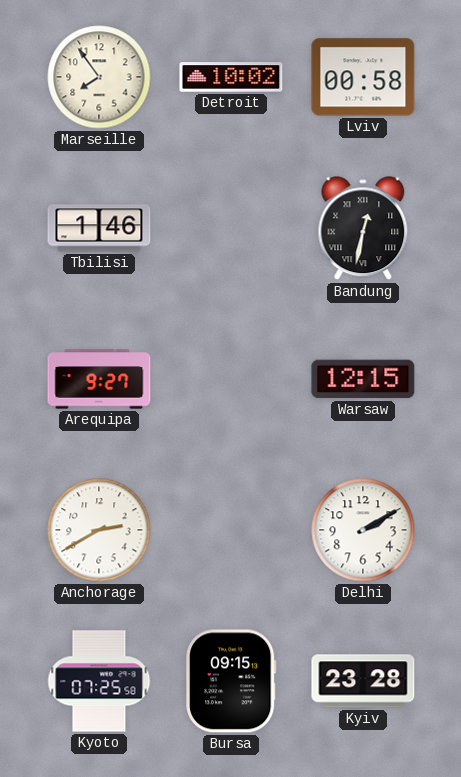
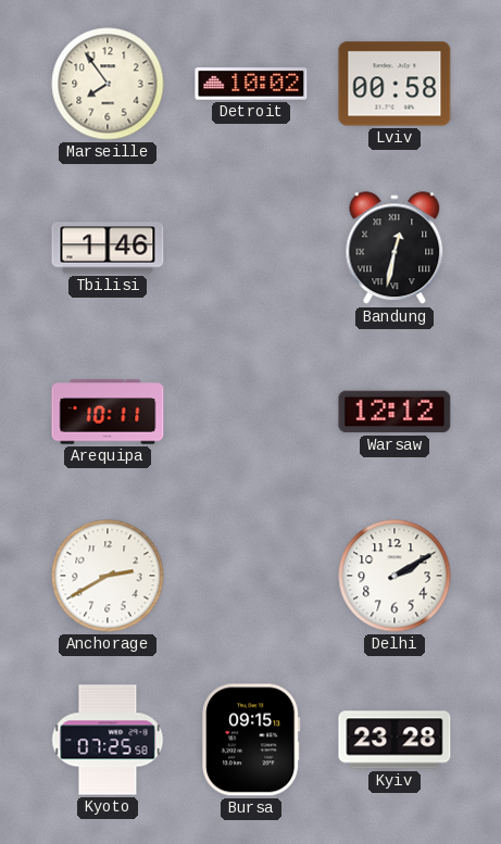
Arequipa: 9:27 -> 10:11
Warsaw: 12:15 -> 12:12
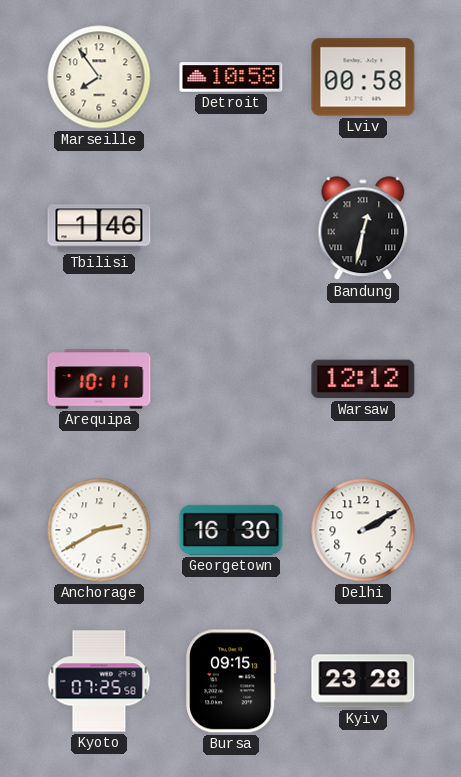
Detroit: 10:02 -> 10:58
Georgetown: none -> 16:30
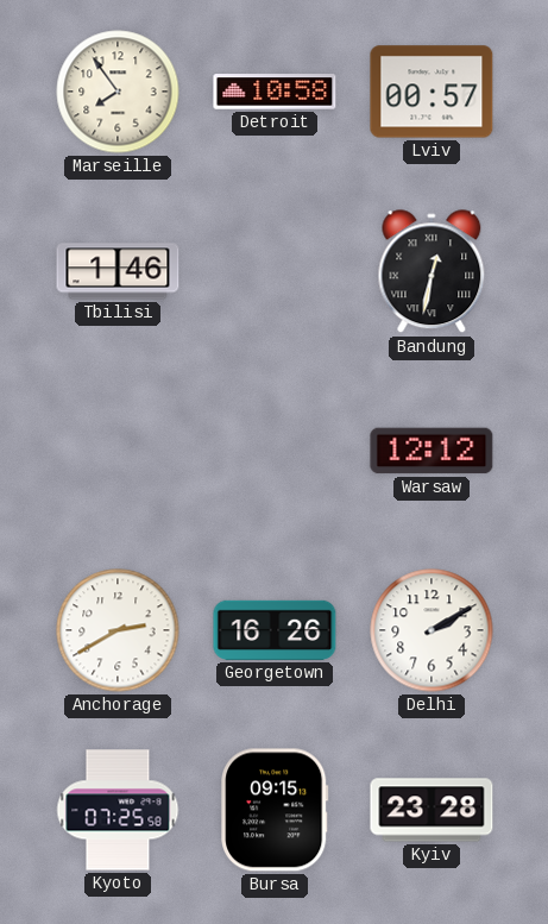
Lviv: 00:58 -> 00:57
Arequipa: 10:11 -> none
Georgetown: 16:30 -> 16:26
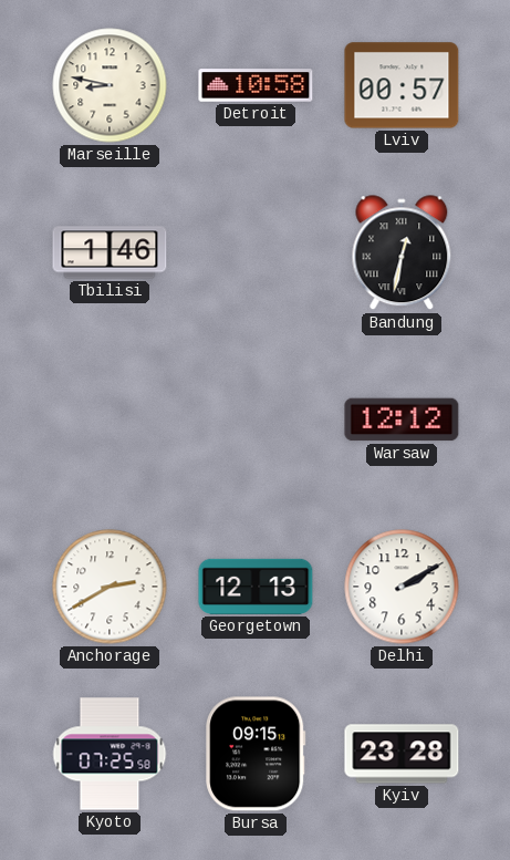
Marseille: 7:54 -> 8:47
Georgetown: 16:26 -> 12:13
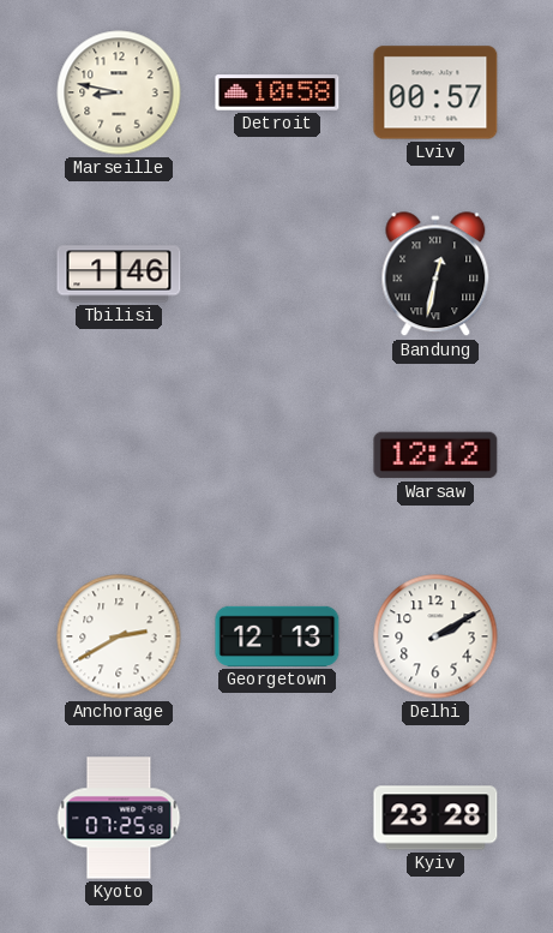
Bursa: 09:15 -> none
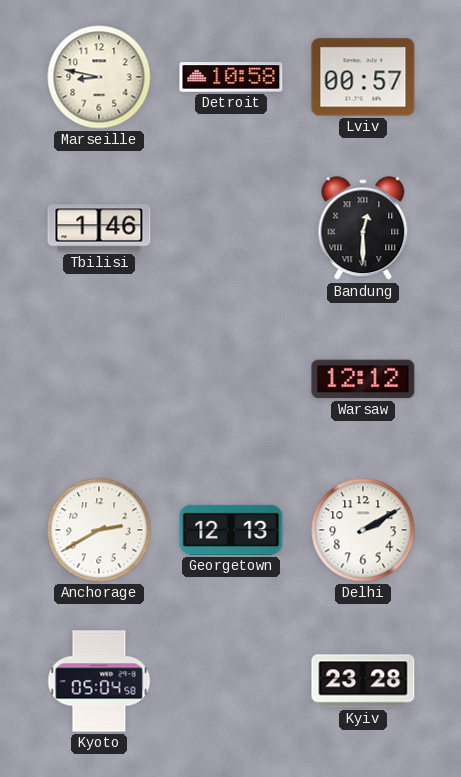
Bandung: 12:32 -> 12:30
Kyoto: 07:25 -> 05:04
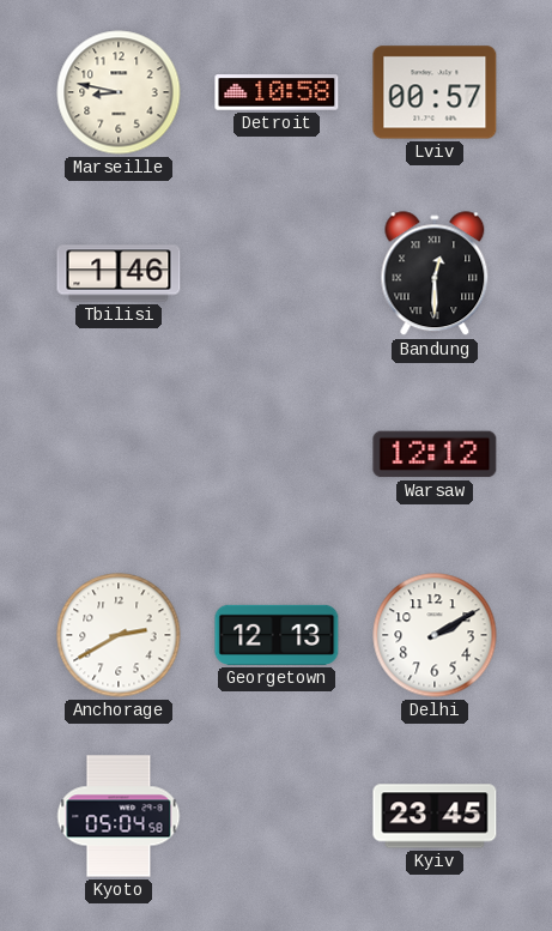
Kyiv: 23:28 -> 23:45
